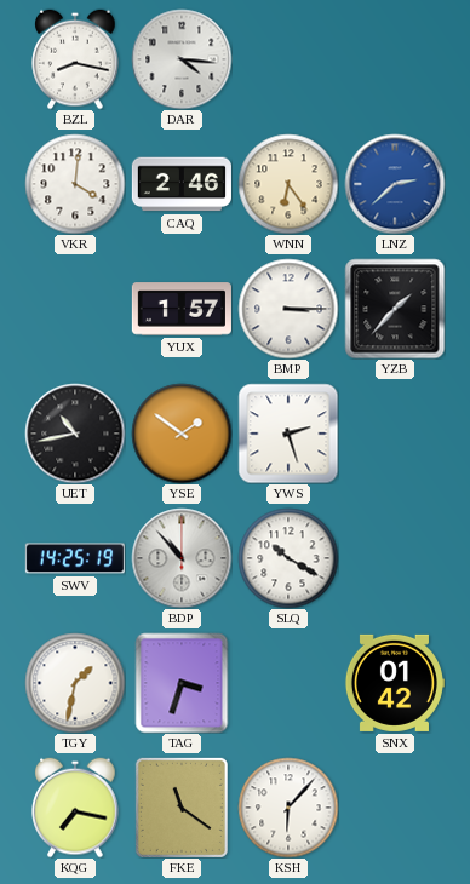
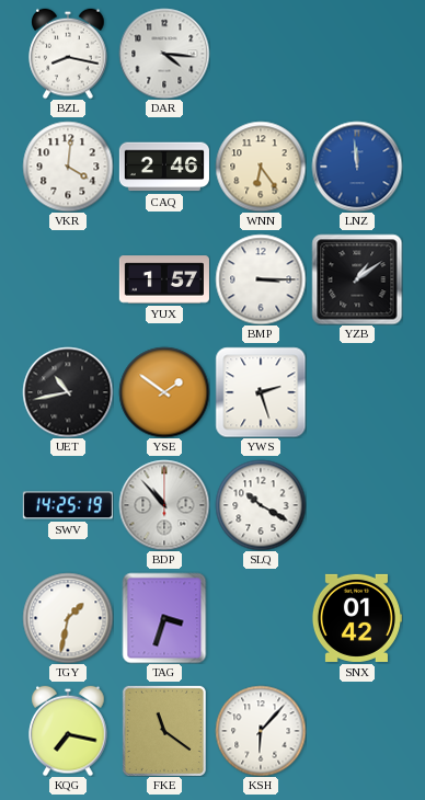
LNZ: 2:38 -> 11:59
YZB: 1:37 -> 1:09
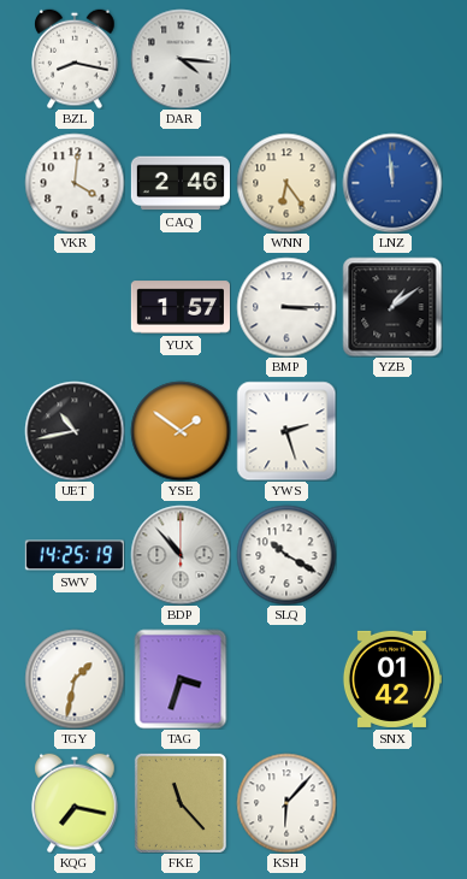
FKE: 11:21 -> 11:23
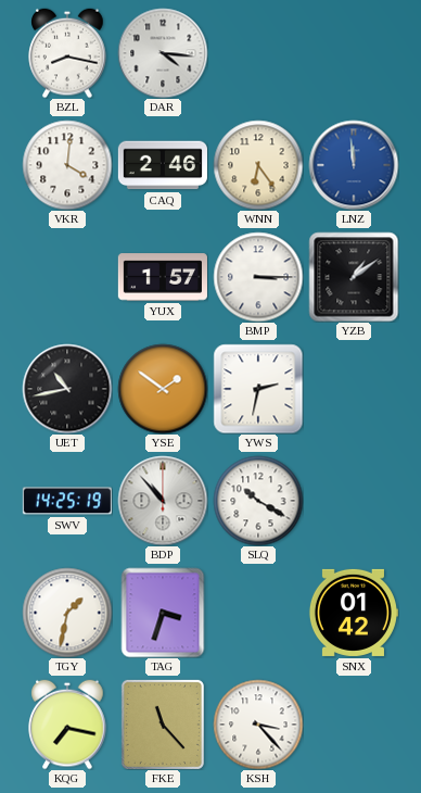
YWS: 2:27 -> 2:32
KSH: 6:07 -> 3:23
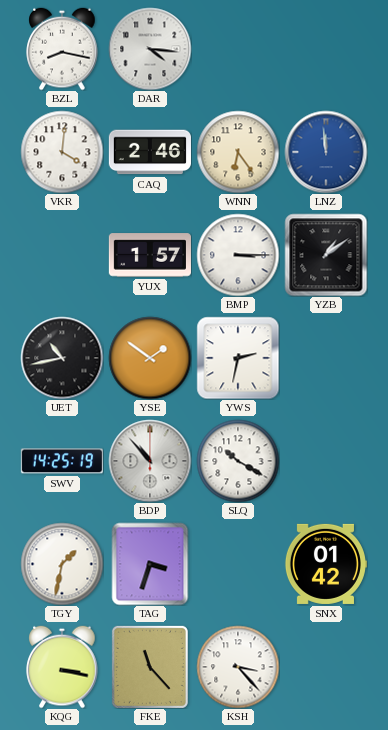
KQG: 7:17 -> 3:17
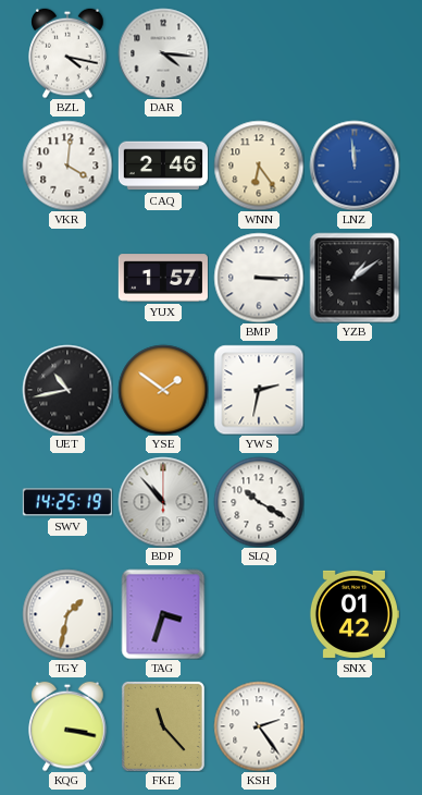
BZL: 8:17 -> 4:17
KSH: 3:23 -> 2:24
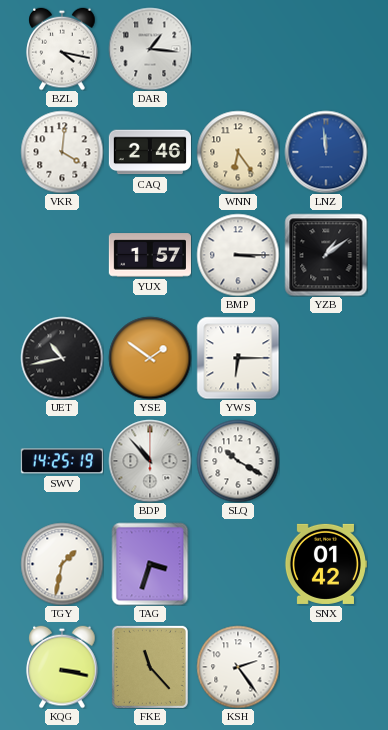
DAR: 4:16 -> 1:16
YWS: 2:32 -> 6:15
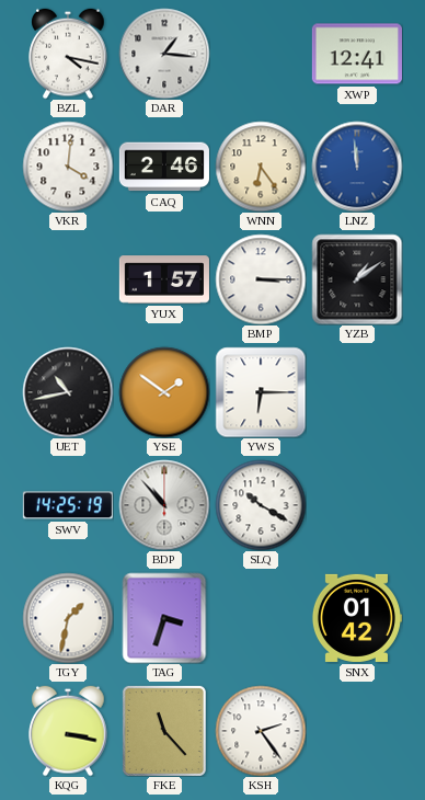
XWP: none -> 12:41
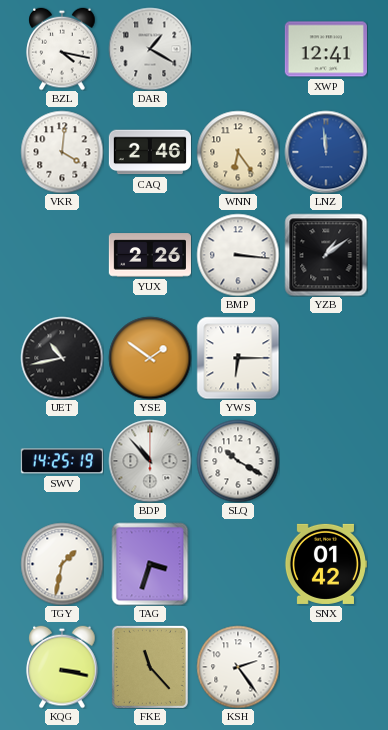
DAR: 1:16 -> 1:20
YUX: 1:57 -> 2:26
BMP: 3:15 -> 3:16
